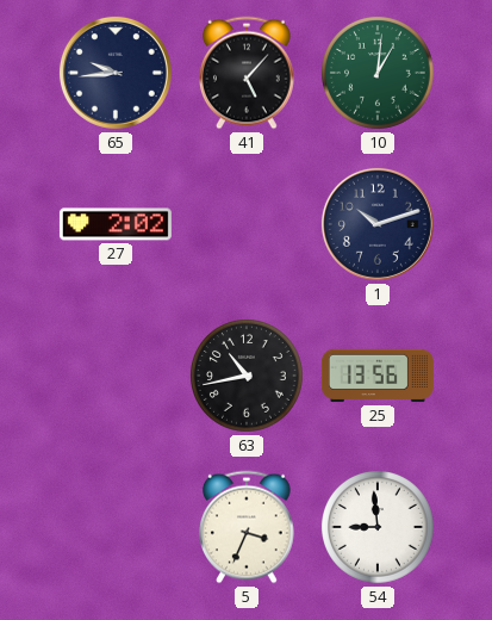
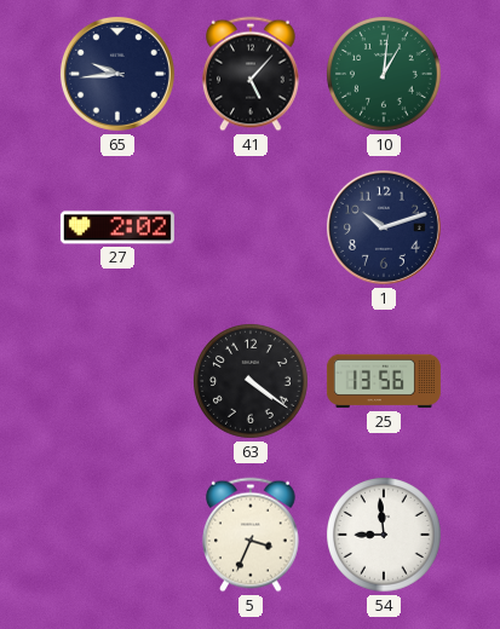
63: 10:43 -> 4:21
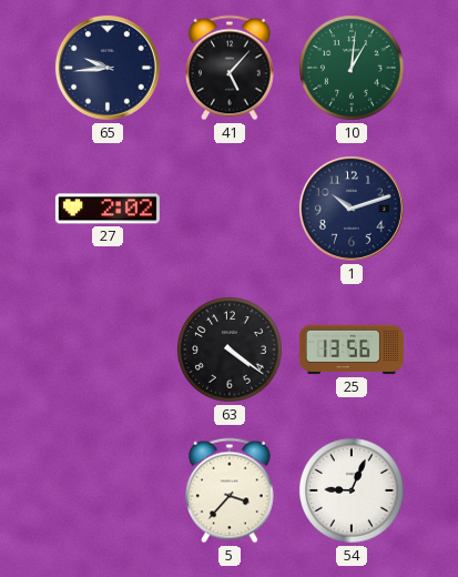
5: 3:34 -> 3:37
54: 8:59 -> 9:04
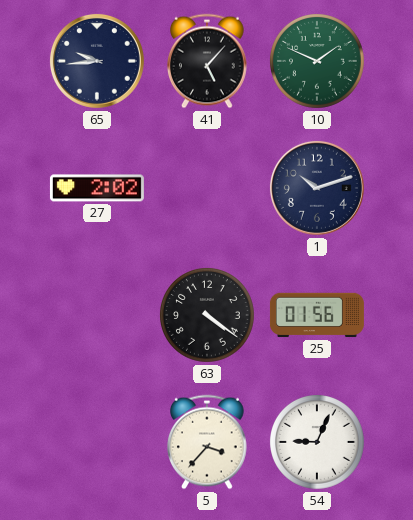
10: 1:01 -> 1:49
25: 13:56 -> 01:56
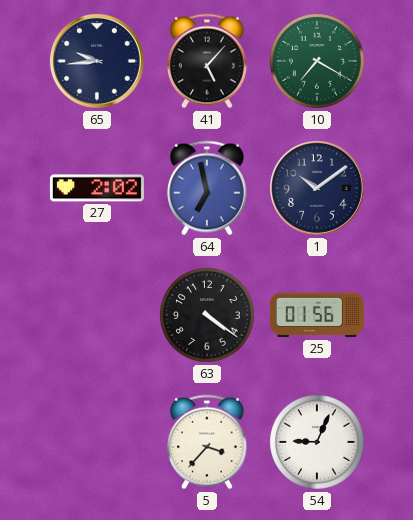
10: 1:49 -> 7:20
64: none -> 6:58
1: 10:12 -> 10:09
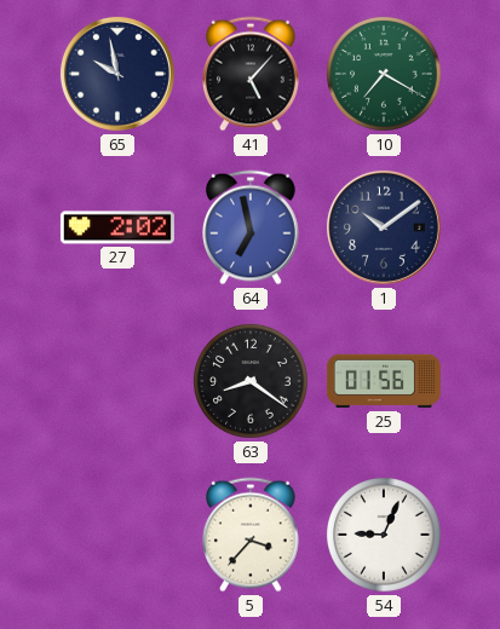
65: 9:44 -> 9:58
63: 4:21 -> 8:21
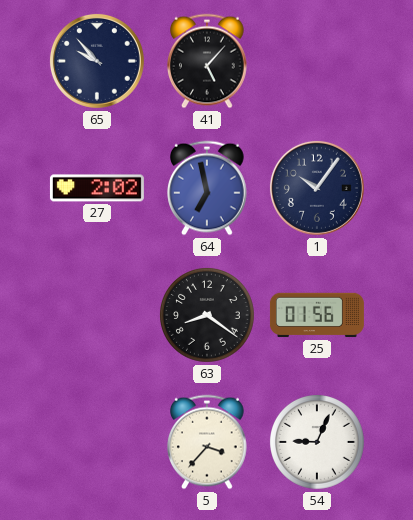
65: 9:58 -> 9:53
10: 7:20 -> none
1: 10:09 -> 10:06
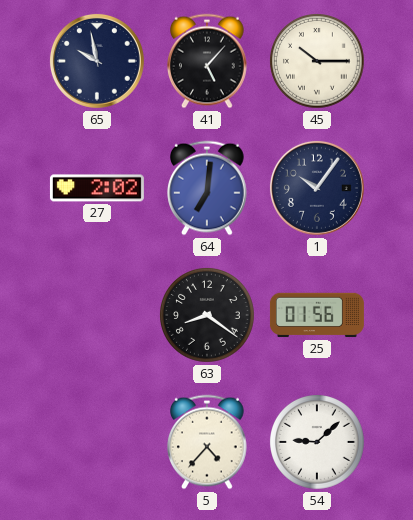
65: 9:53 -> 9:58
45: none -> 10:15
64: 6:58 -> 7:01
5: 3:37 -> 4:37
54: 9:04 -> 9:08
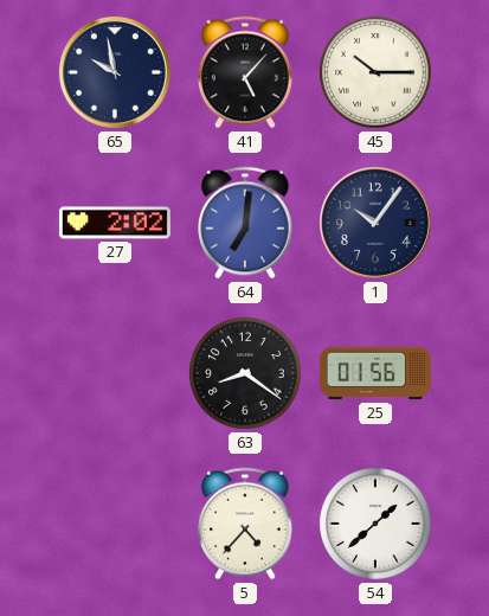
54: 9:08 -> 1:38
